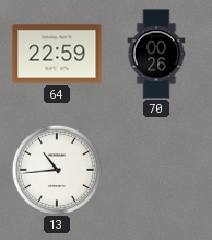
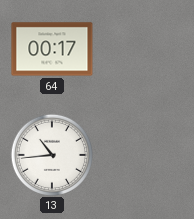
64: 22:59 -> 00:17
70: 00:26 -> none
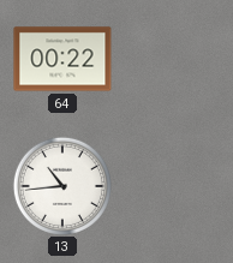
64: 00:17 -> 00:22
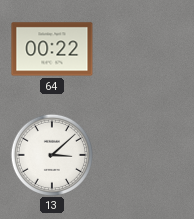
13: 10:44 -> 3:08
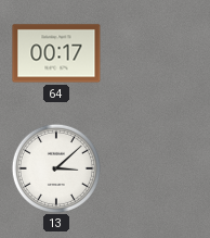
64: 00:22 -> 00:17
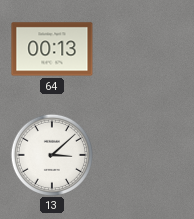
64: 00:17 -> 00:13
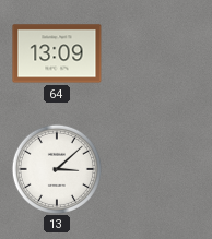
64: 00:13 -> 13:09
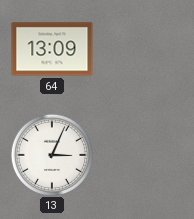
13: 3:08 -> 3:04
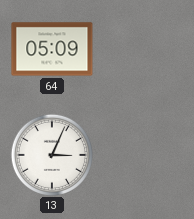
64: 13:09 -> 05:09
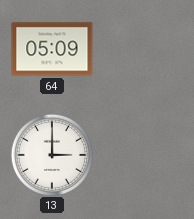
13: 3:04 -> 3:00
